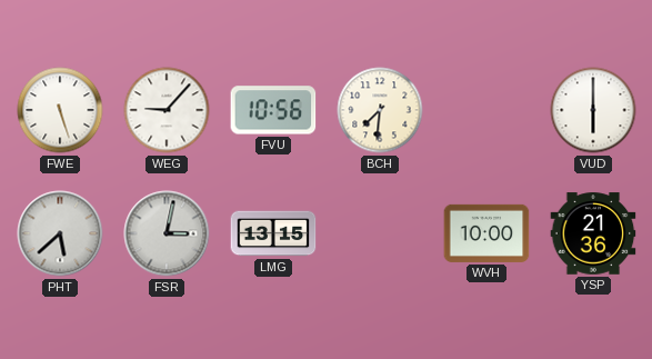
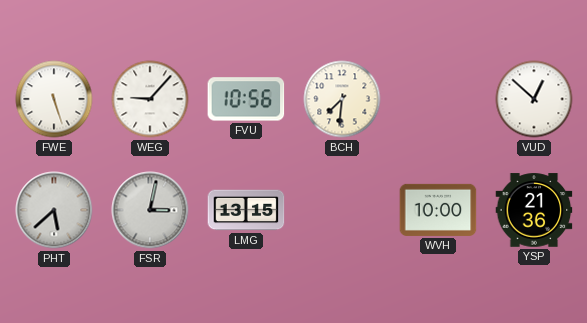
VUD: 6:00 -> 12:52
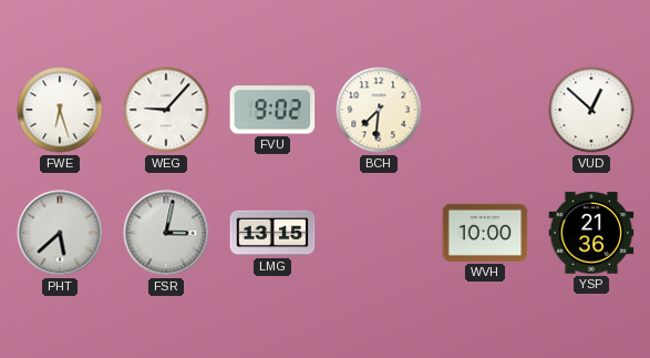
FWE: 5:27 -> 6:27
FVU: 10:56 -> 9:02
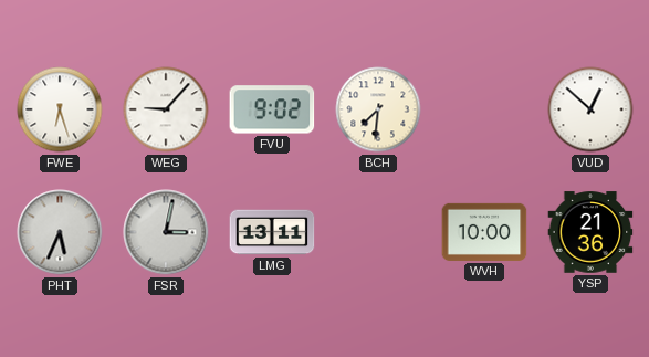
PHT: 5:38 -> 5:34
LMG: 13:15 -> 13:11
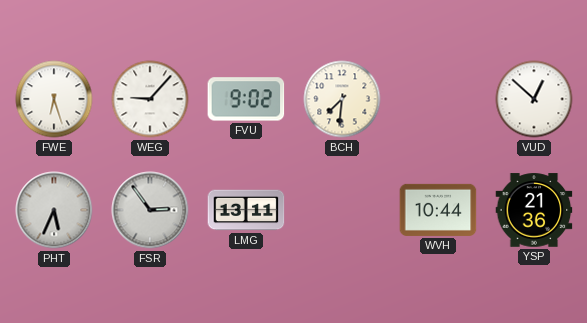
FSR: 3:02 -> 2:54
WVH: 10:00 -> 10:44
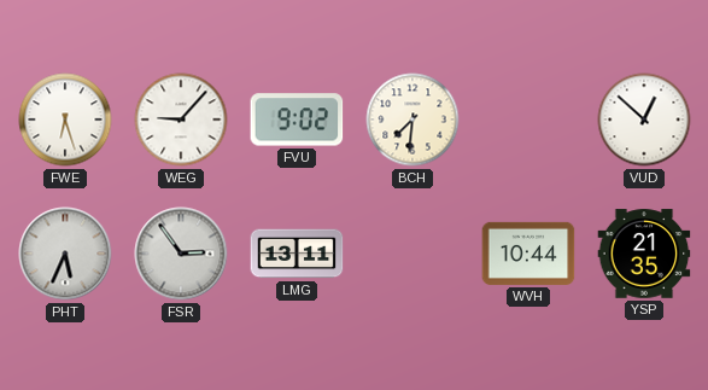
YSP: 21:36 -> 21:35
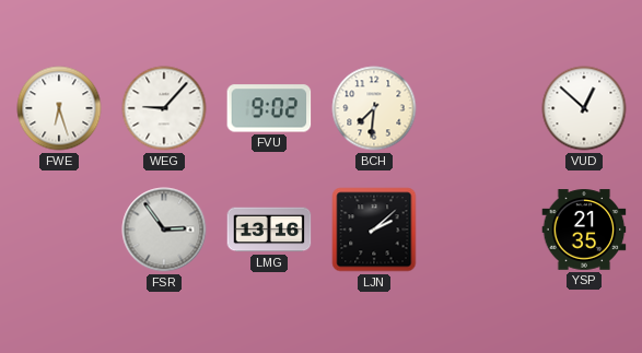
PHT: 5:34 -> none
LMG: 13:11 -> 13:16
LJN: none -> 2:08
WVH: 10:44 -> none
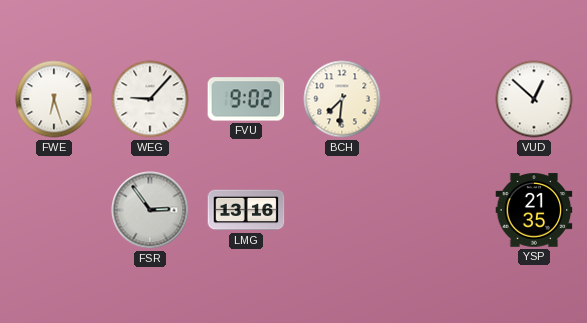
LJN: 2:08 -> none
